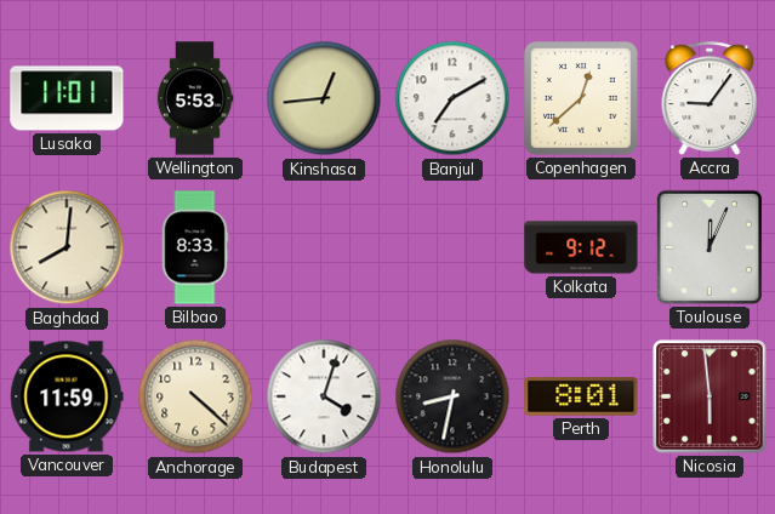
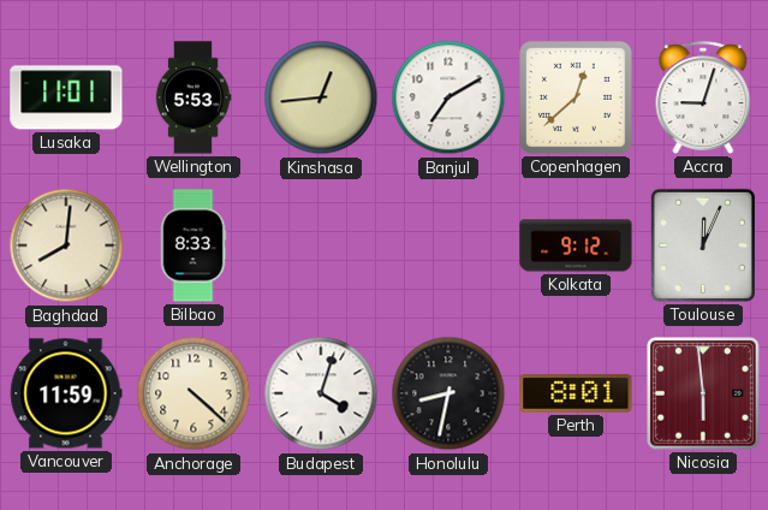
Accra: 9:06 -> 9:03
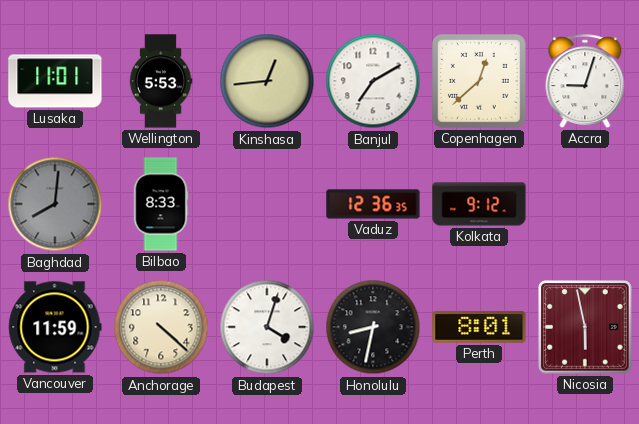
Baghdad dial: cream -> grey
Vaduz: none -> 12:36
Toulouse: 12:04 -> none
Nicosia: 5:59 -> 5:58
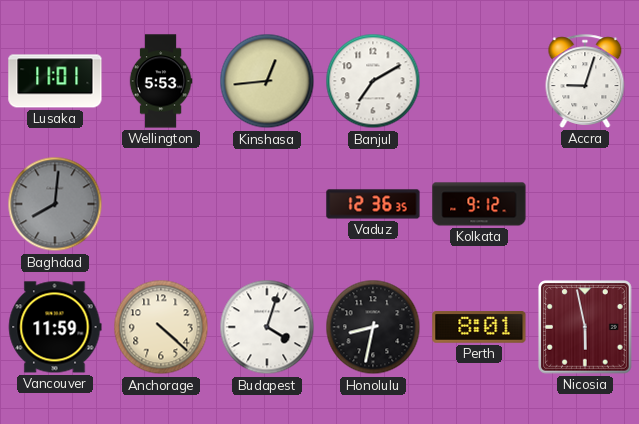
Copenhagen: 12:38 -> none
Bilbao: 8:33 -> none
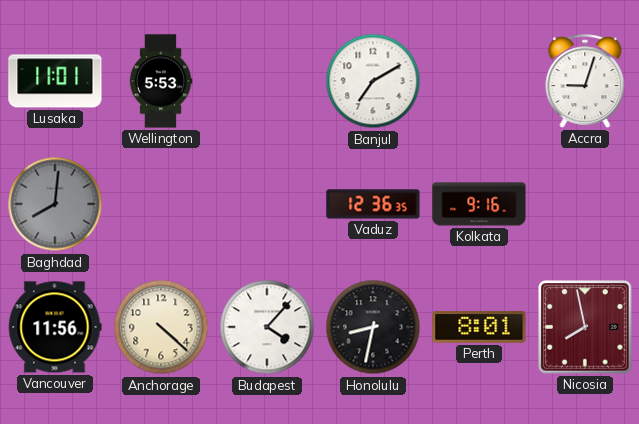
Kinshasa: 12:44 -> none
Kolkata: 9:12 -> 9:16
Vancouver: 11:59 -> 11:56
Budapest: 4:03 -> 4:07
Nicosia: 5:58 -> 7:58
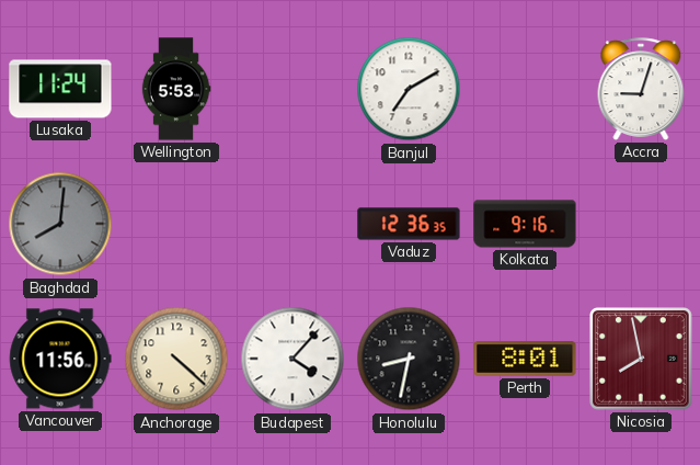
Lusaka: 11:01 -> 11:24
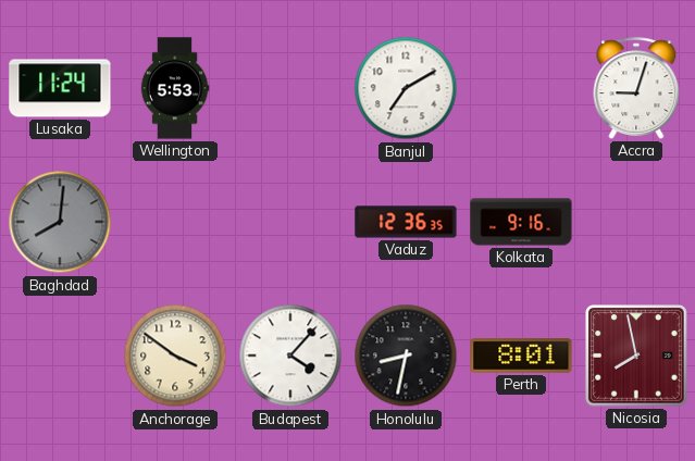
Vancouver: 11:56 -> none
Anchorage: 4:22 -> 3:51
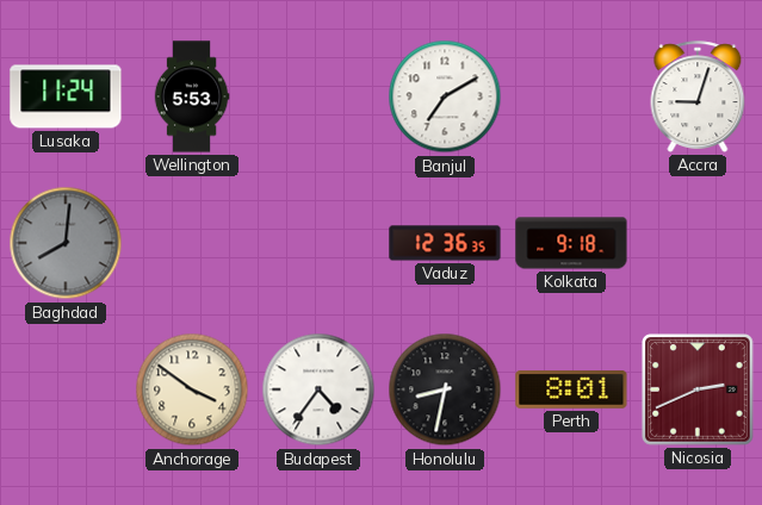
Kolkata: 9:16 -> 9:18
Budapest: 4:07 -> 4:36
Nicosia: 7:58 -> 2:41
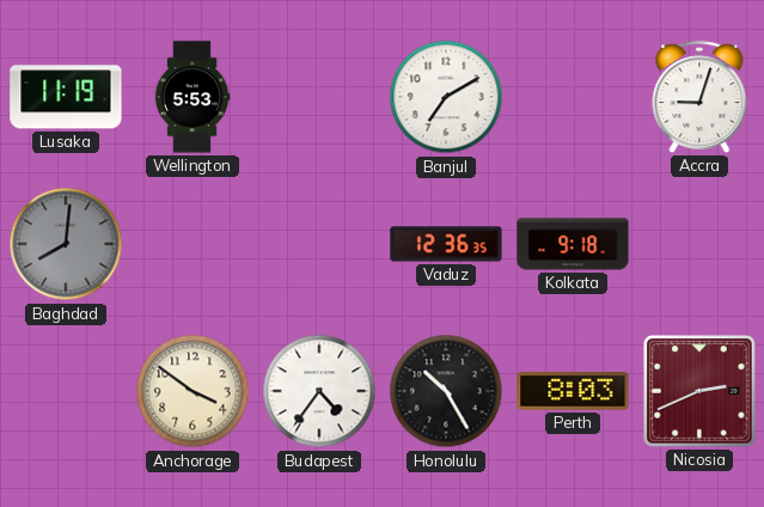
Lusaka: 11:24 -> 11:19
Honolulu: 8:32 -> 10:25
Perth: 8:01 -> 8:03
